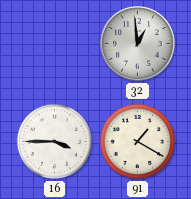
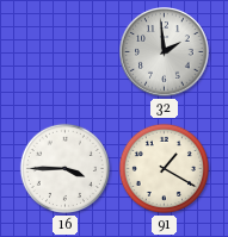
32: 12:59 -> 1:59
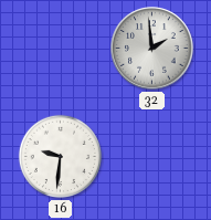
16: 3:45 -> 9:31
91: 1:20 -> none
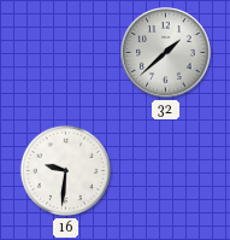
32: 1:59 -> 1:38
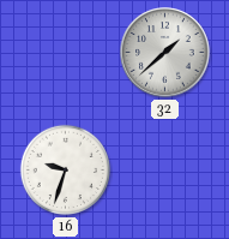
16: 9:31 -> 9:33
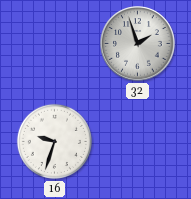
32: 1:38 -> 1:57
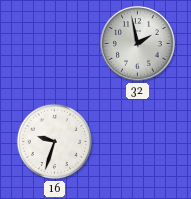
32: 1:57 -> 1:58
